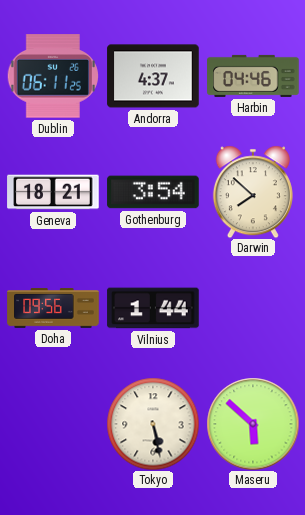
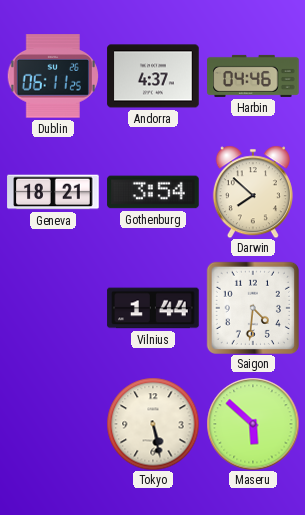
Doha: 09:56 -> none
Saigon: none -> 4:31
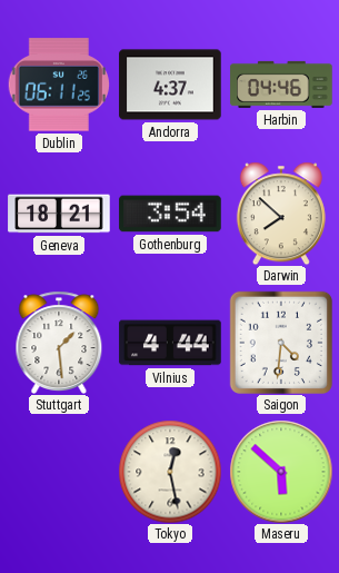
Stuttgart: none -> 1:29
Vilnius: 1:44 -> 4:44
Tokyo: 5:28 -> 12:28
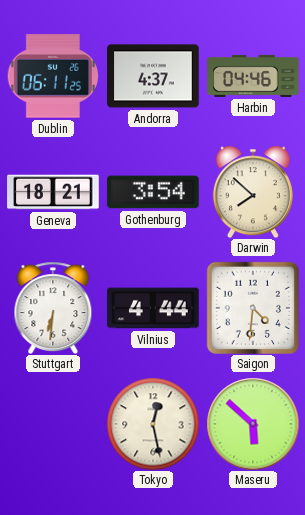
Stuttgart: 1:29 -> 6:31
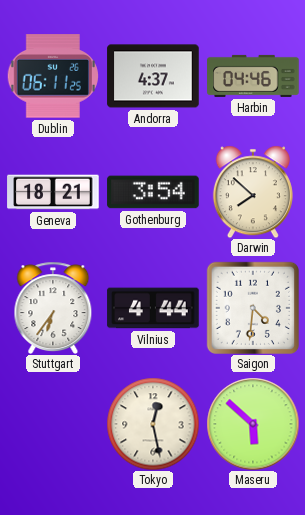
Stuttgart: 6:31 -> 6:36
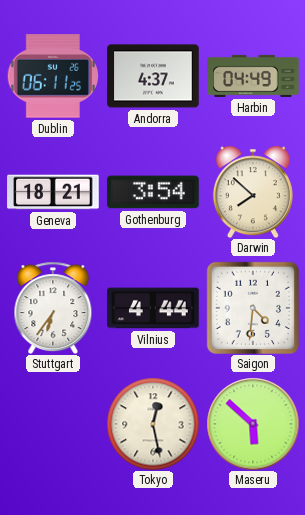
Harbin: 04:46 -> 04:49
